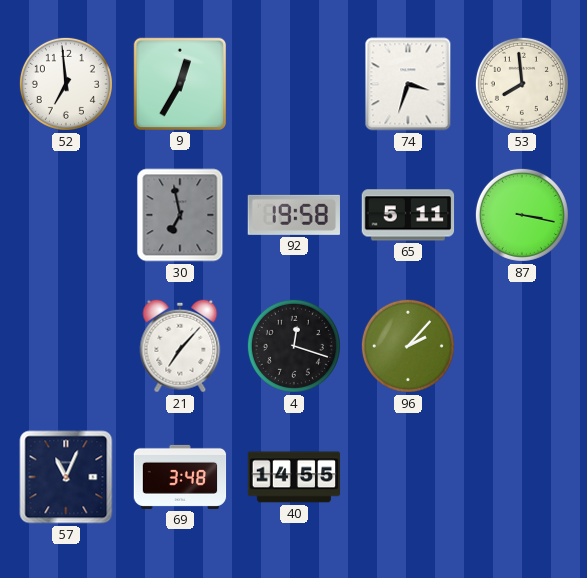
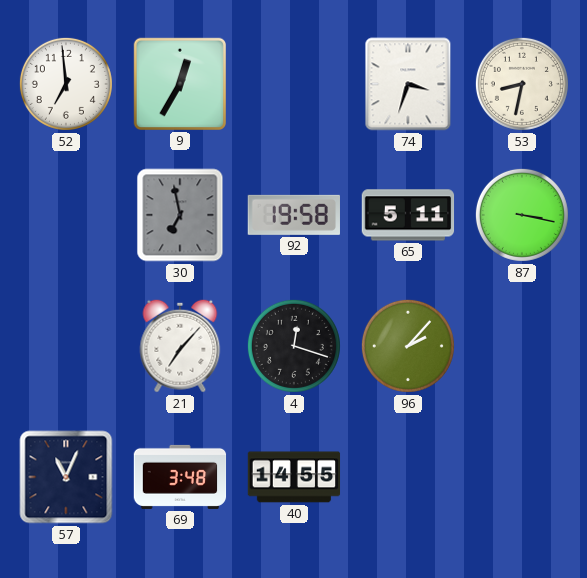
53: 7:59 -> 8:32
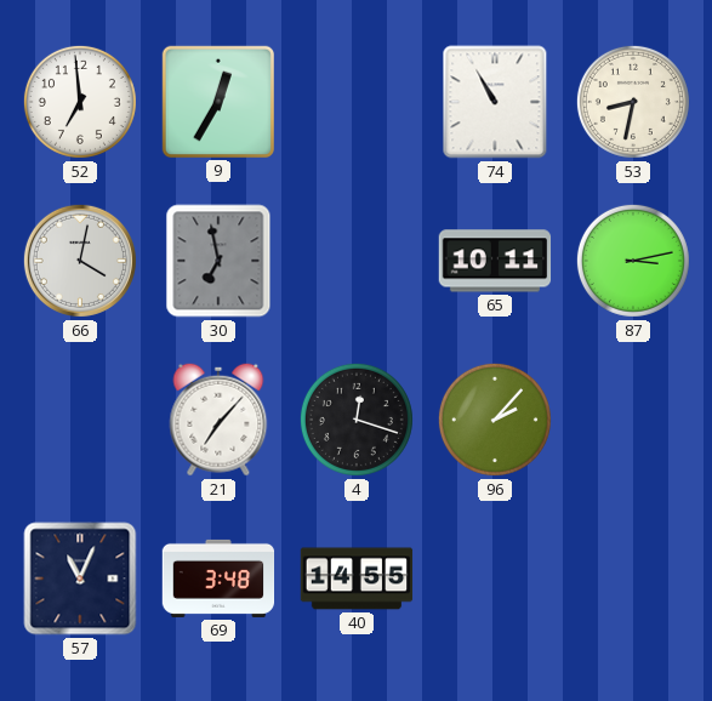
74: 3:33 -> 10:55
66: none -> 4:02
92: 19:58 -> none
65: 5:11 -> 10:11
87: 3:17 -> 3:13
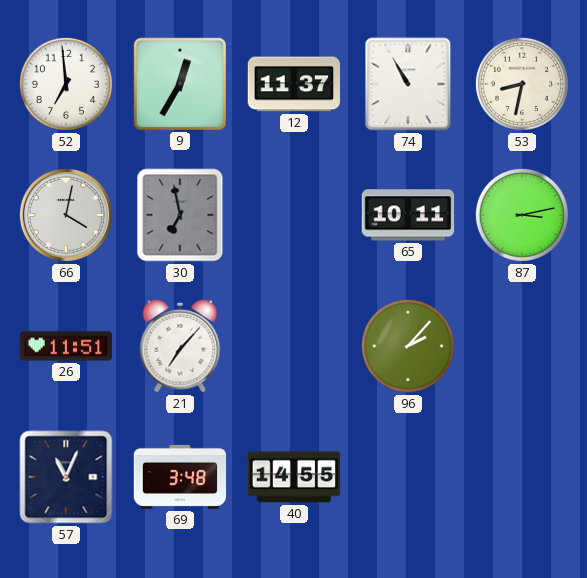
12: none -> 11:37
26: none -> 11:51
4: 12:18 -> none
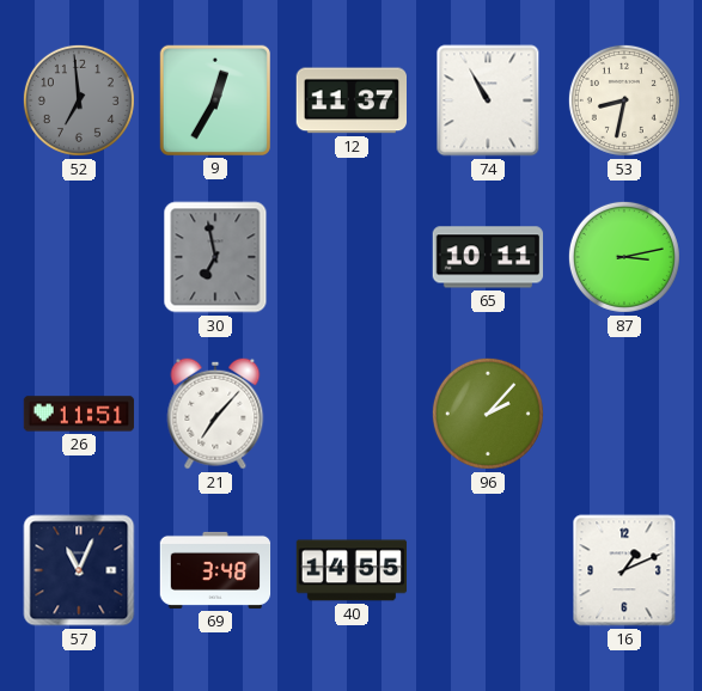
52 dial: white -> grey
66: 4:02 -> none
16: none -> 1:11
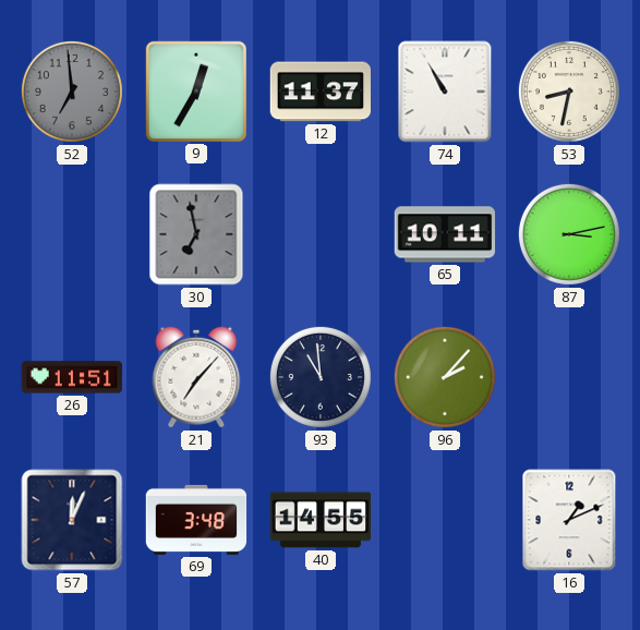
93: none -> 10:59
57: 11:04 -> 12:04
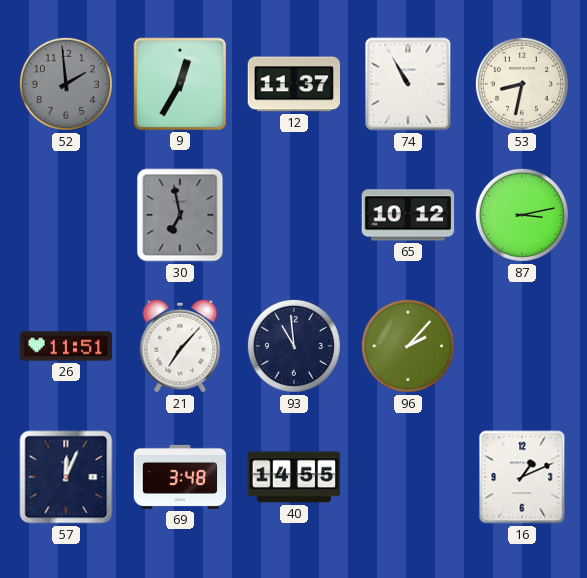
52: 6:59 -> 1:59
65: 10:11 -> 10:12
